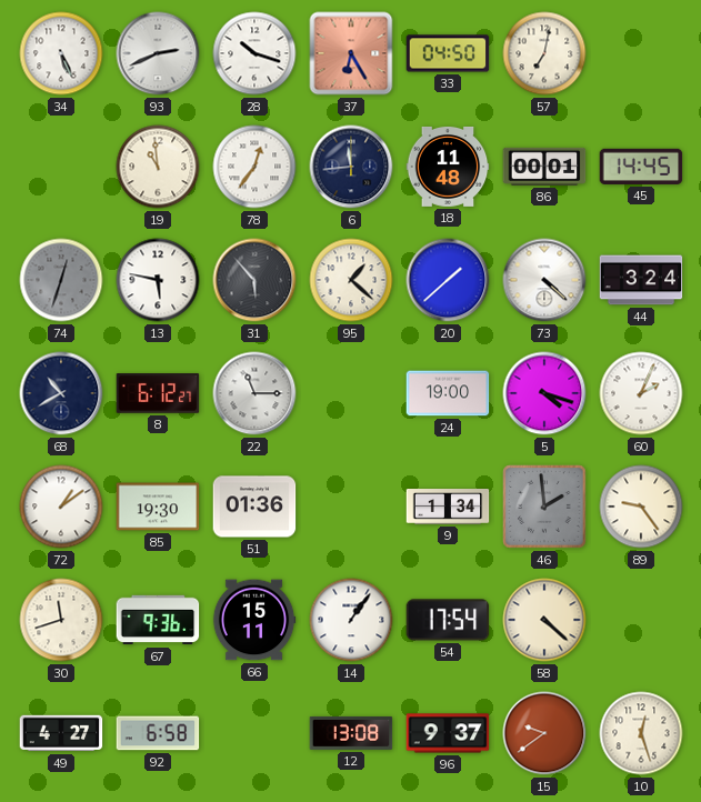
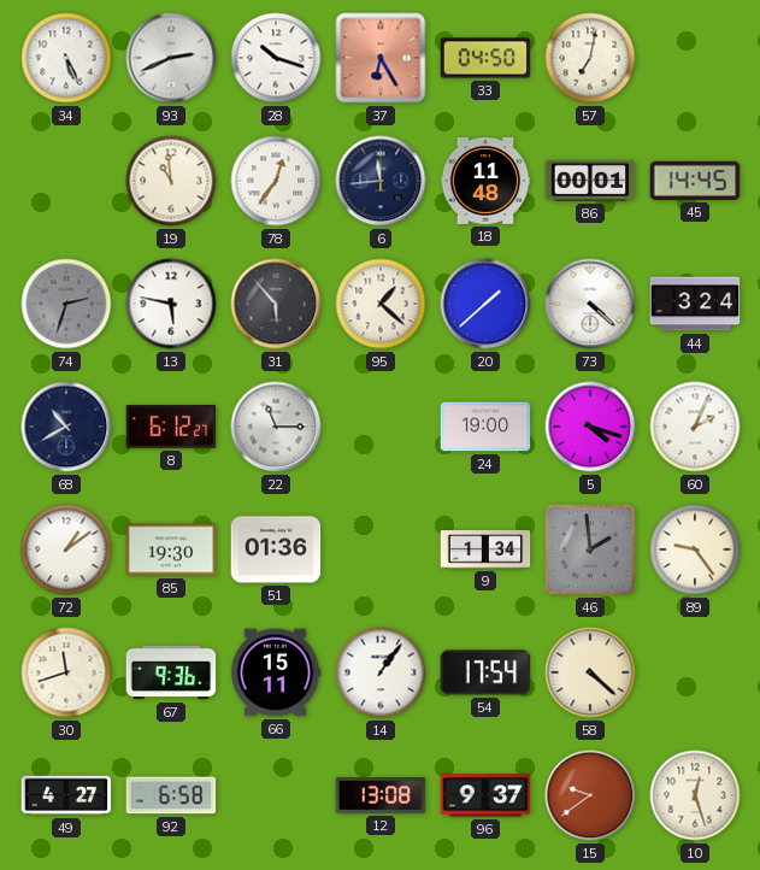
74: 12:33 -> 2:33
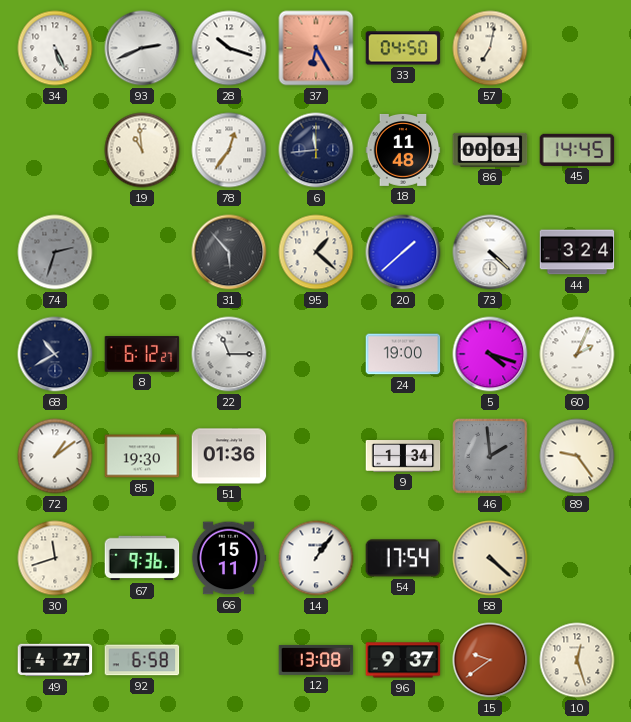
13: 5:47 -> none
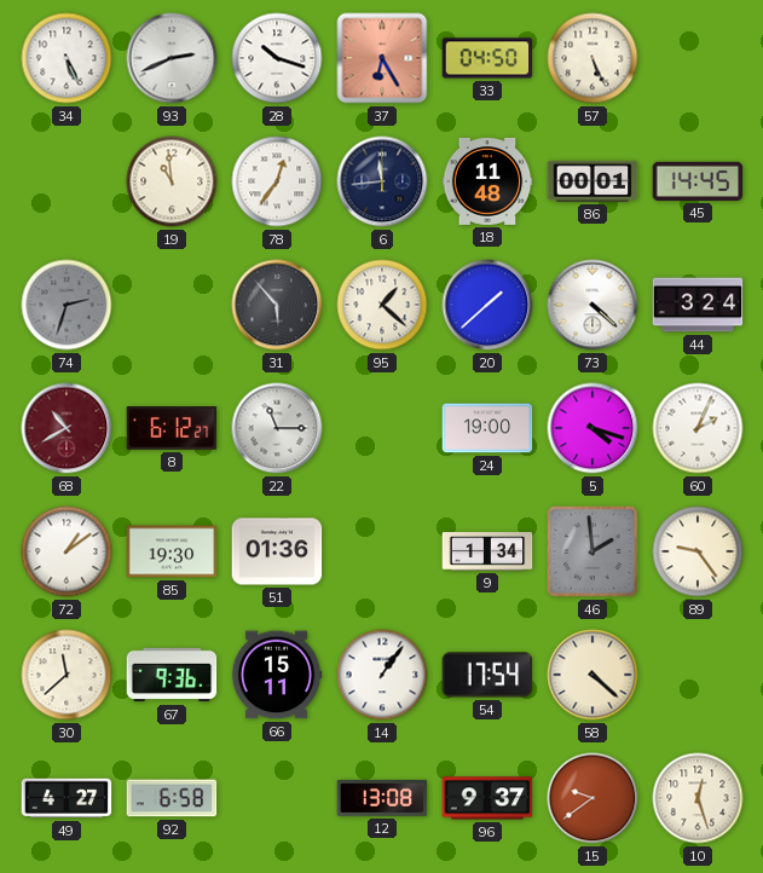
57: 7:02 -> 5:26
68 dial: navy -> burgundy
30: 11:42 -> 11:38
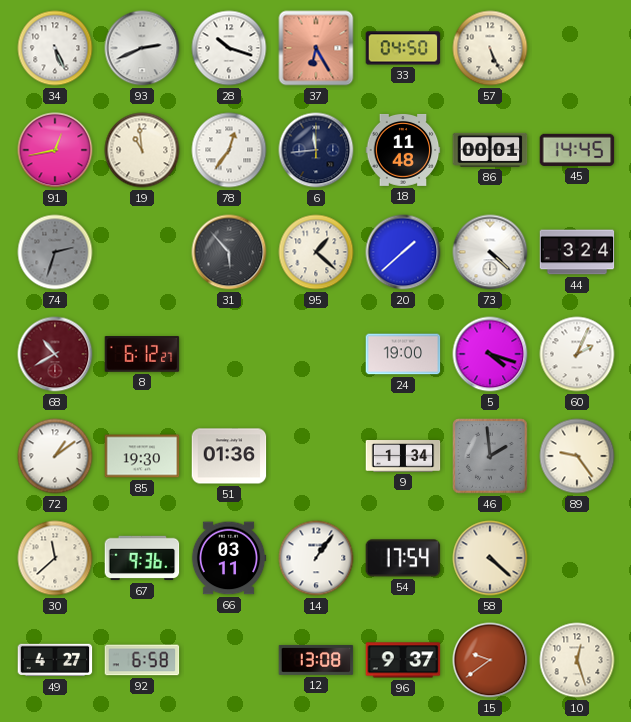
91: none -> 12:43
22: 11:15 -> none
66: 15:11 -> 03:11
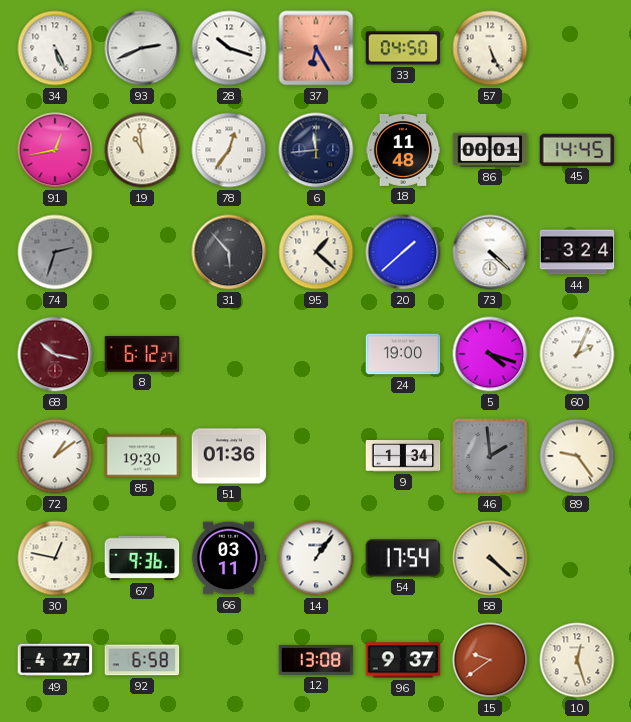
68: 10:40 -> 10:17
30: 11:38 -> 12:47
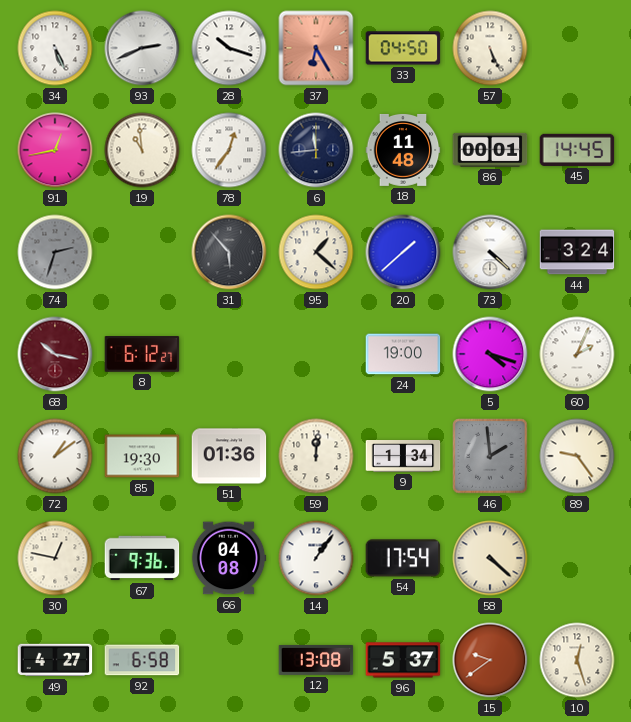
59: none -> 12:01
66: 03:11 -> 04:08
96: 9:37 -> 5:37
